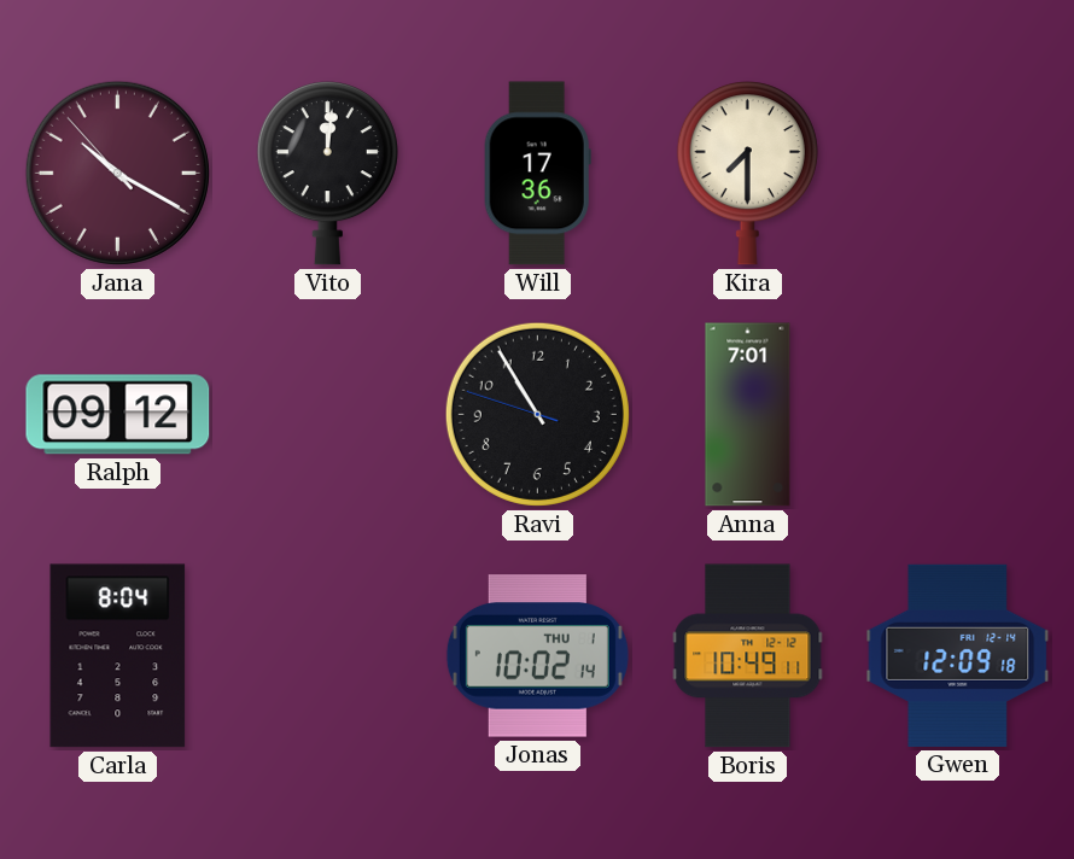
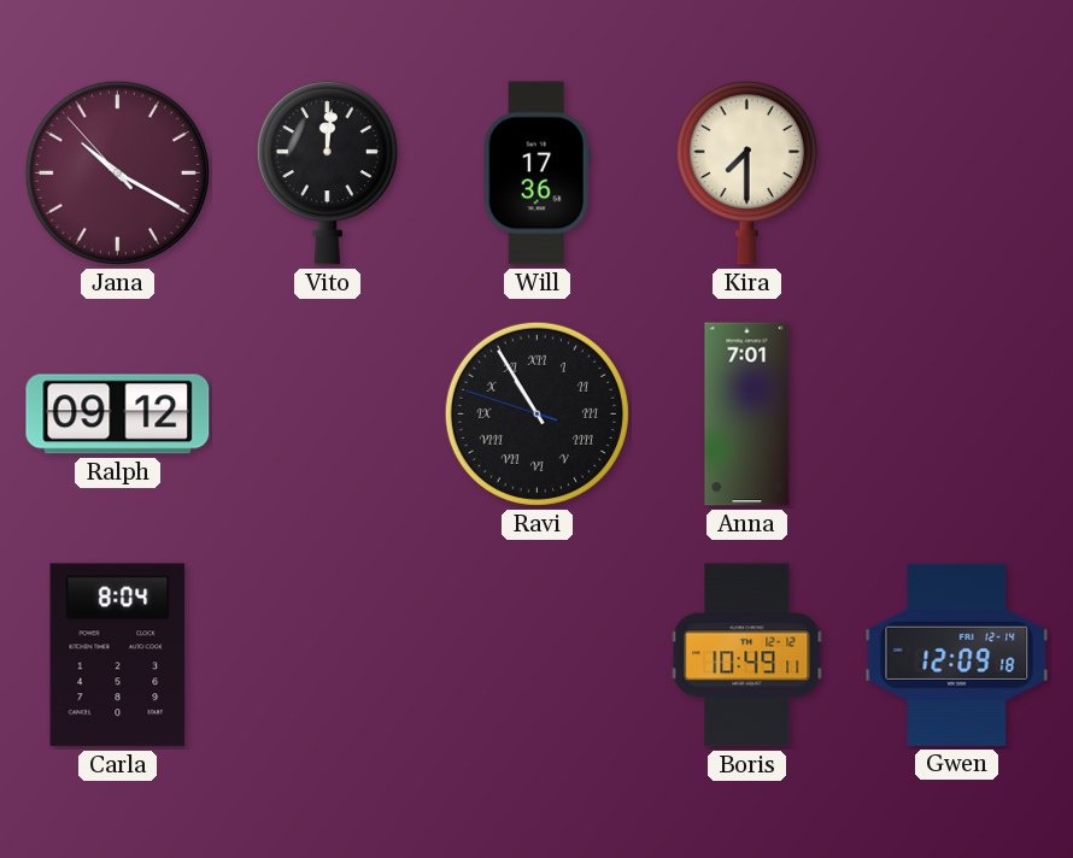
Ravi numerals: Arabic -> Roman
Jonas: 10:02 -> none
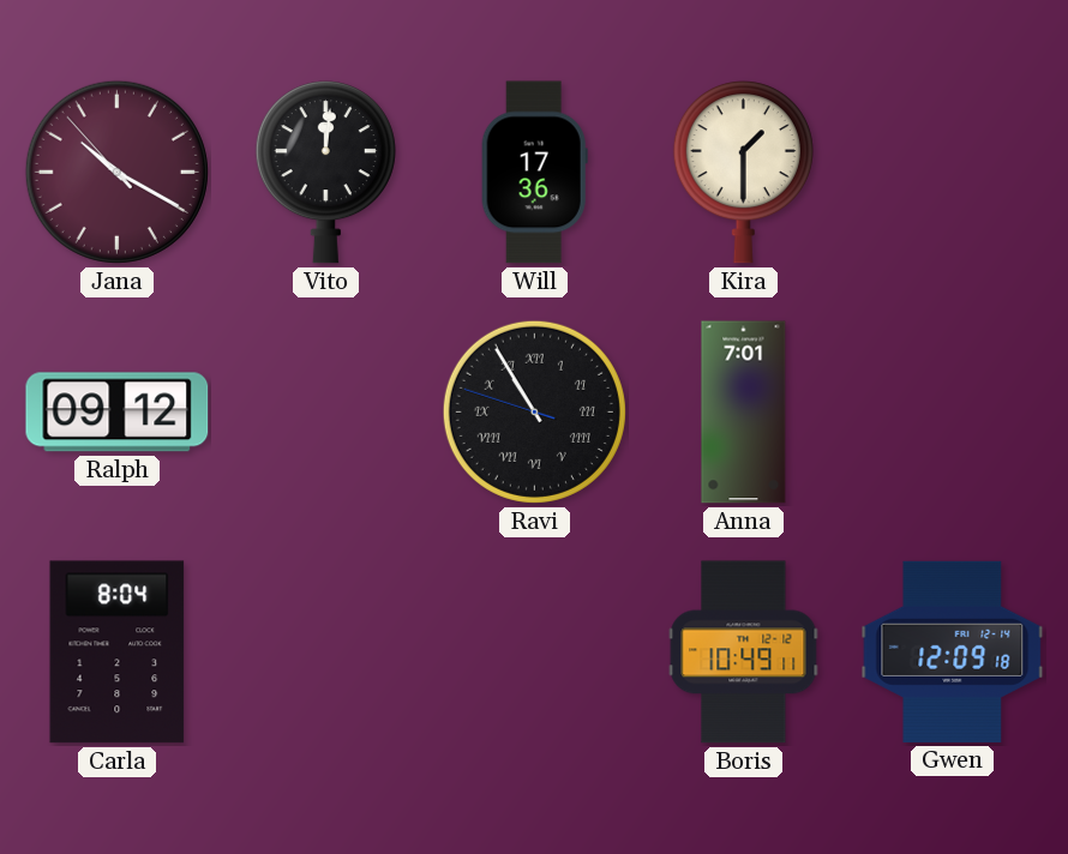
Kira: 7:30 -> 1:30
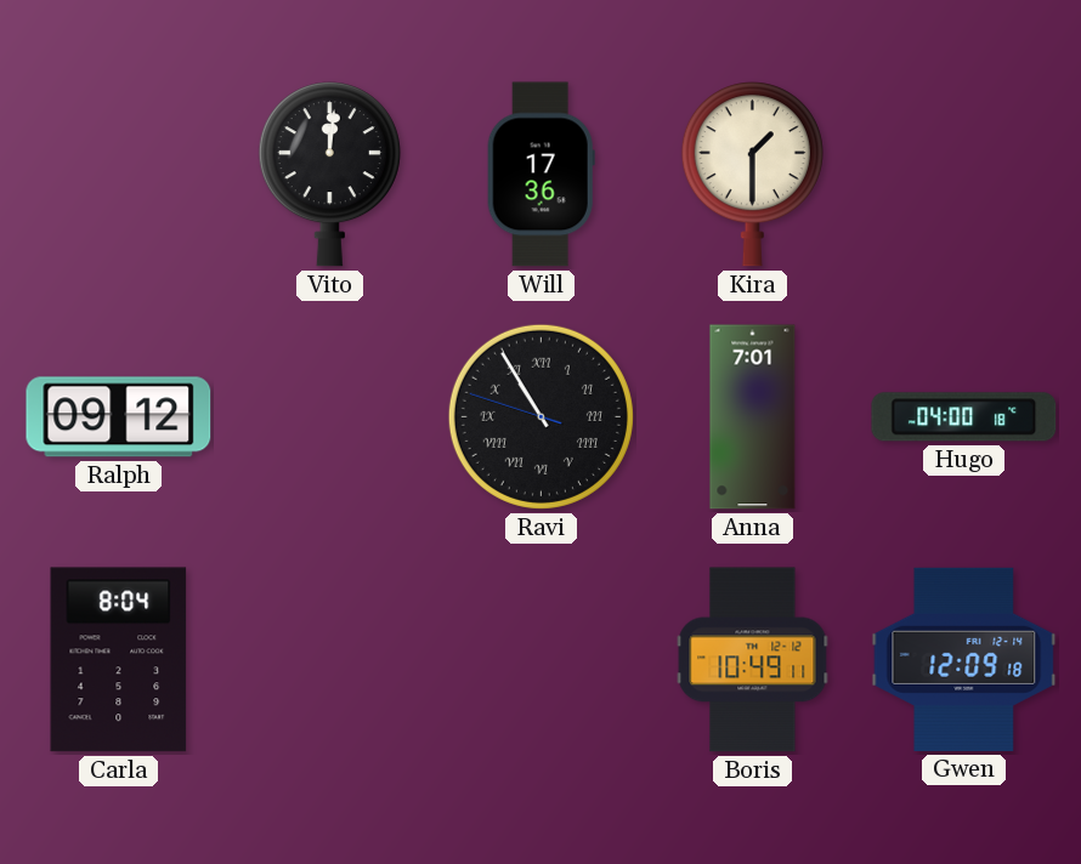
Jana: 10:19 -> none
Hugo: none -> 04:00
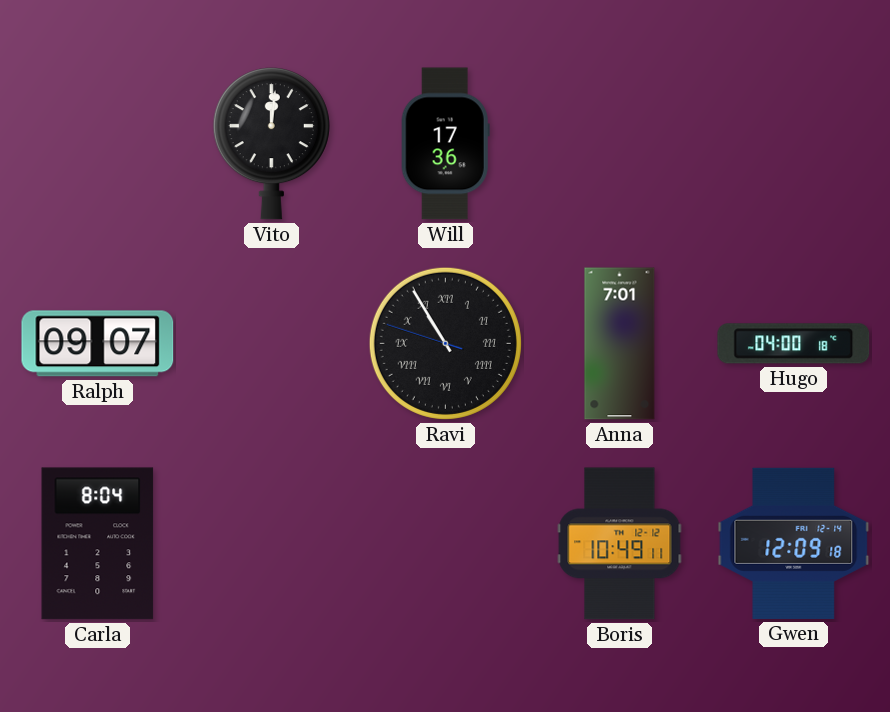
Kira: 1:30 -> none
Ralph: 09:12 -> 09:07
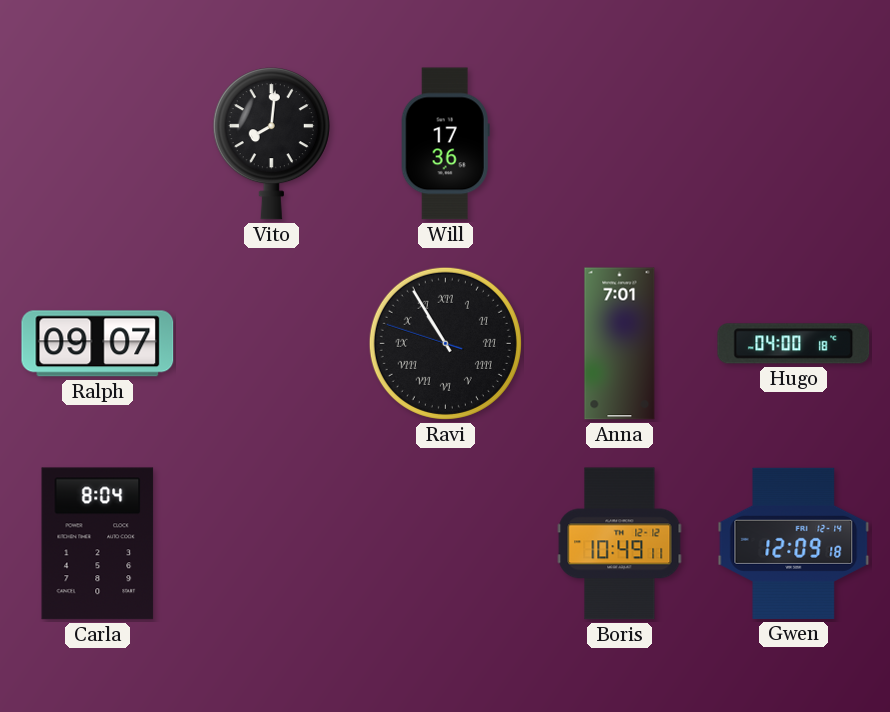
Vito: 12:01 -> 8:01
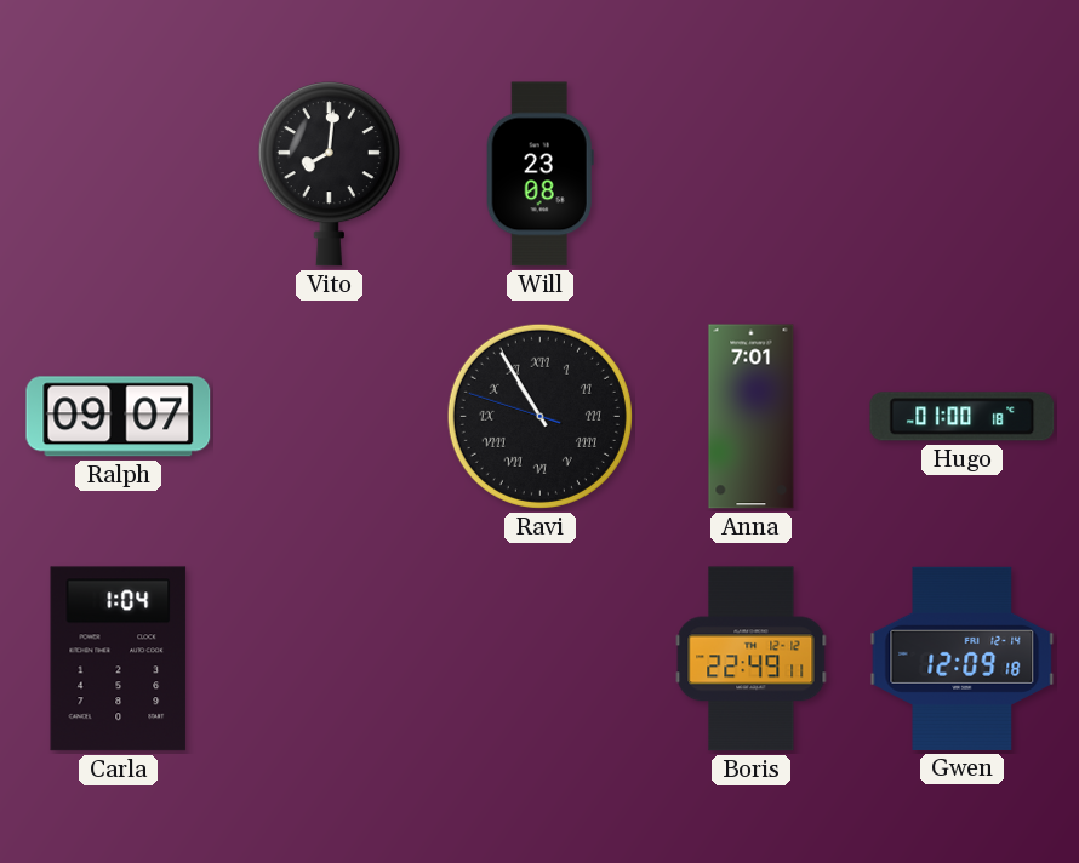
Will: 17:36 -> 23:08
Hugo: 04:00 -> 01:00
Carla: 8:04 -> 1:04
Boris: 10:49 -> 22:49
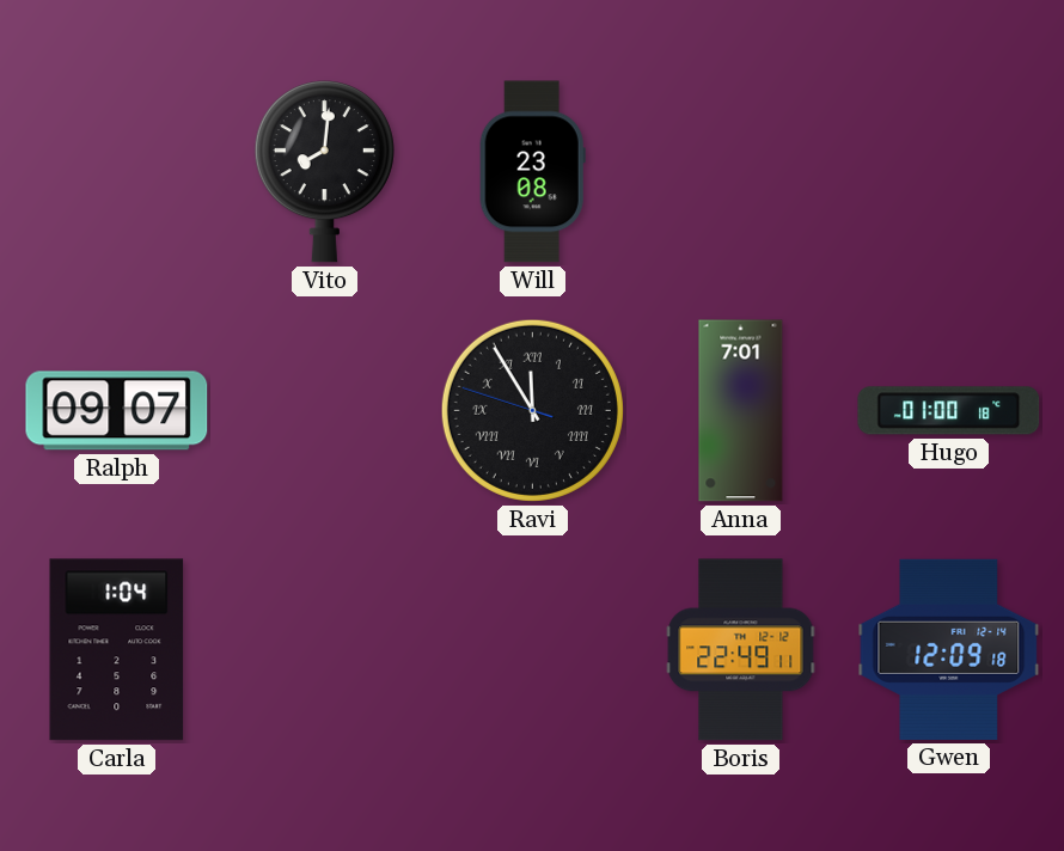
Ravi: 10:54 -> 11:54
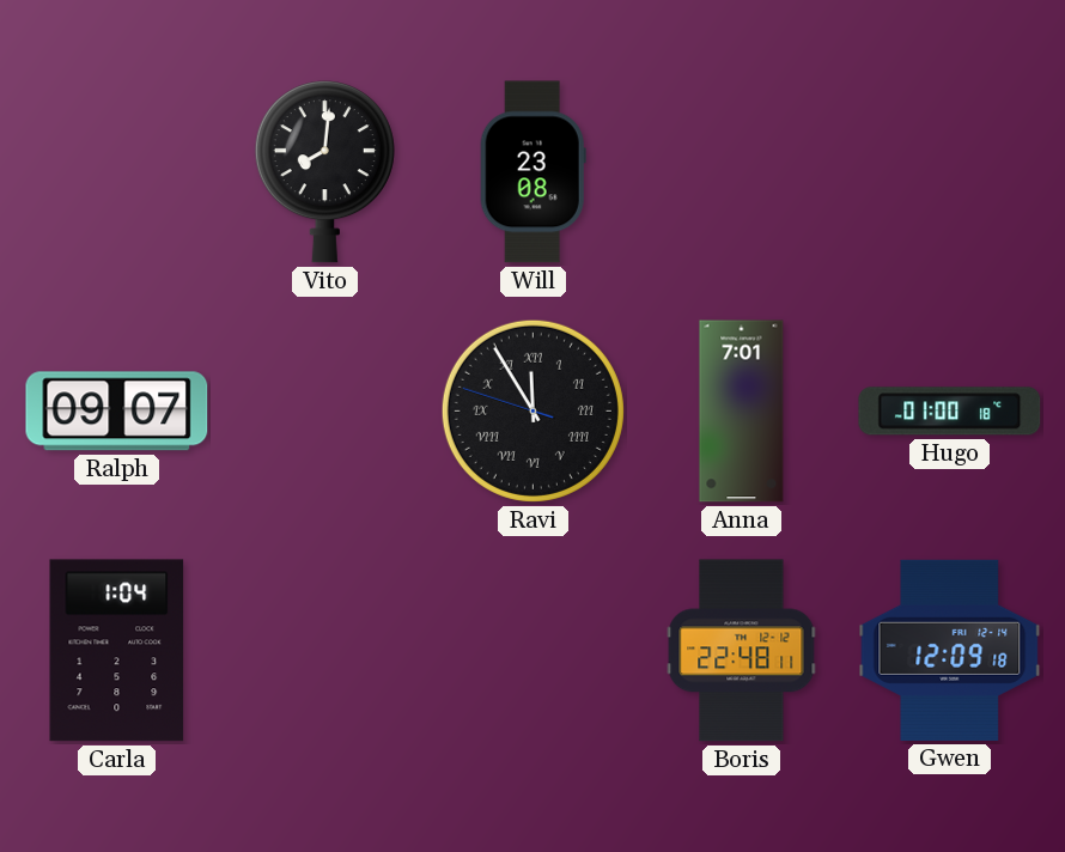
Boris: 22:49 -> 22:48
